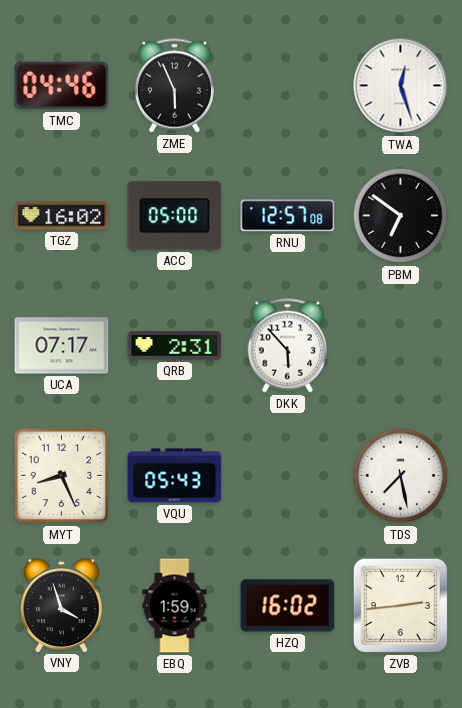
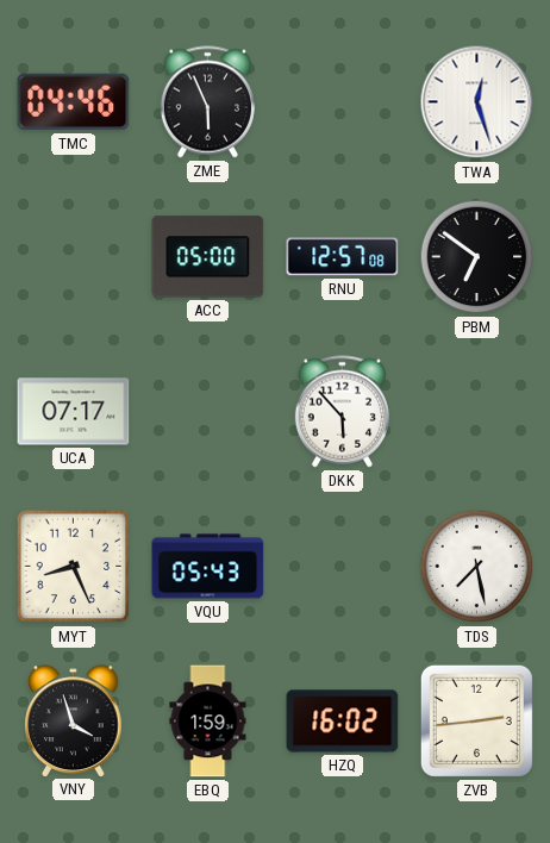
TGZ: 16:02 -> none
QRB: 2:31 -> none
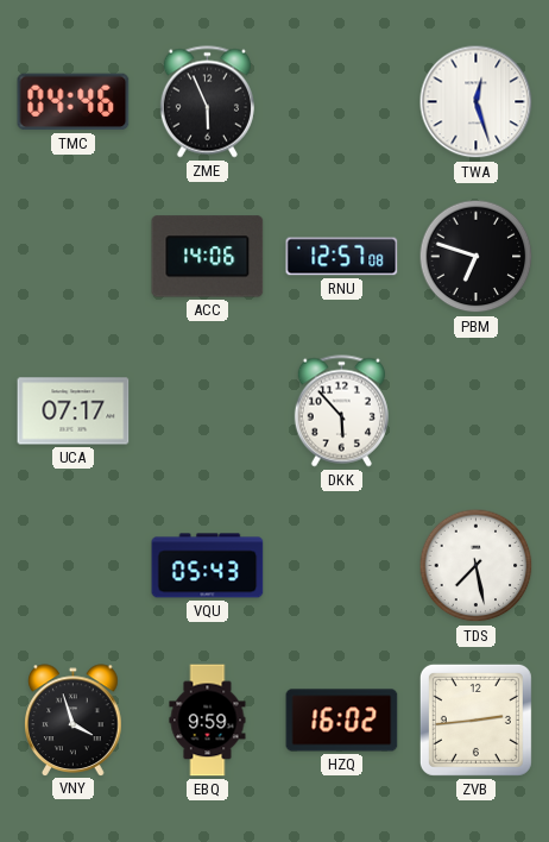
ACC: 05:00 -> 14:06
PBM: 6:51 -> 6:48
MYT: 8:26 -> none
EBQ: 1:59 -> 9:59
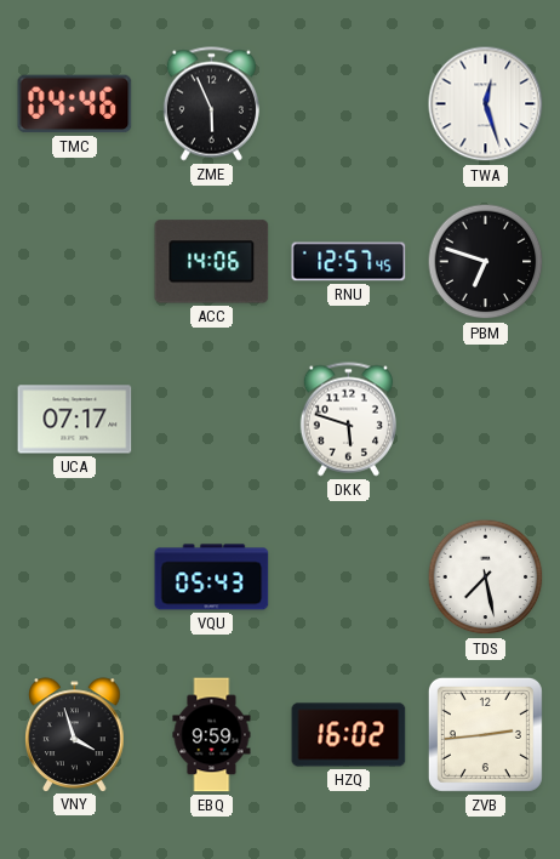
RNU: 12:57:08 -> 12:57:45
DKK: 5:53 -> 5:48
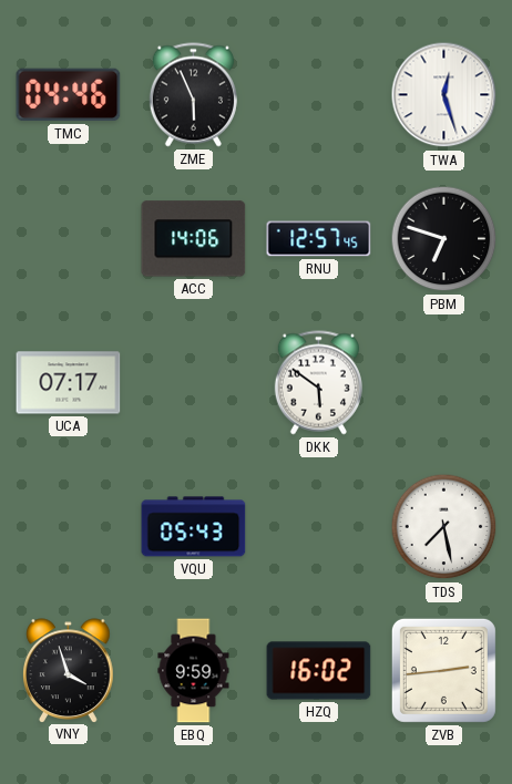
DKK: 5:48 -> 5:51
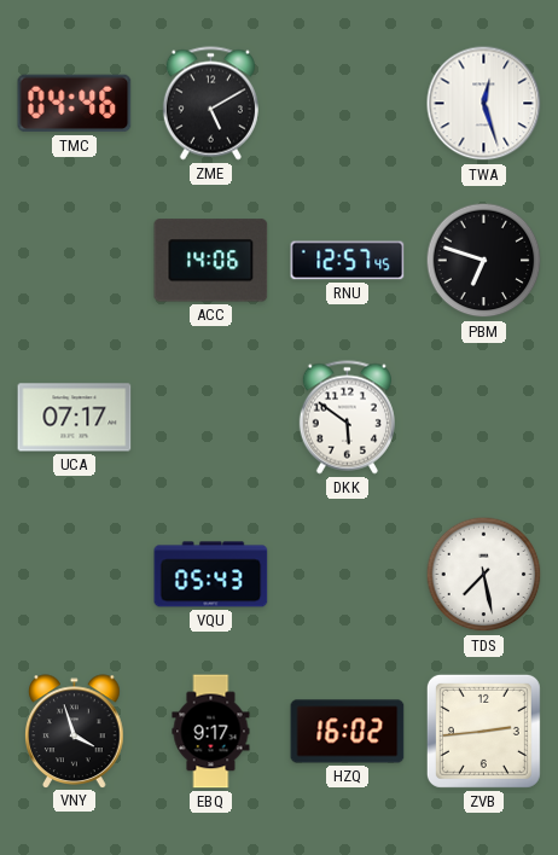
ZME: 5:56 -> 5:10
EBQ: 9:59 -> 9:17
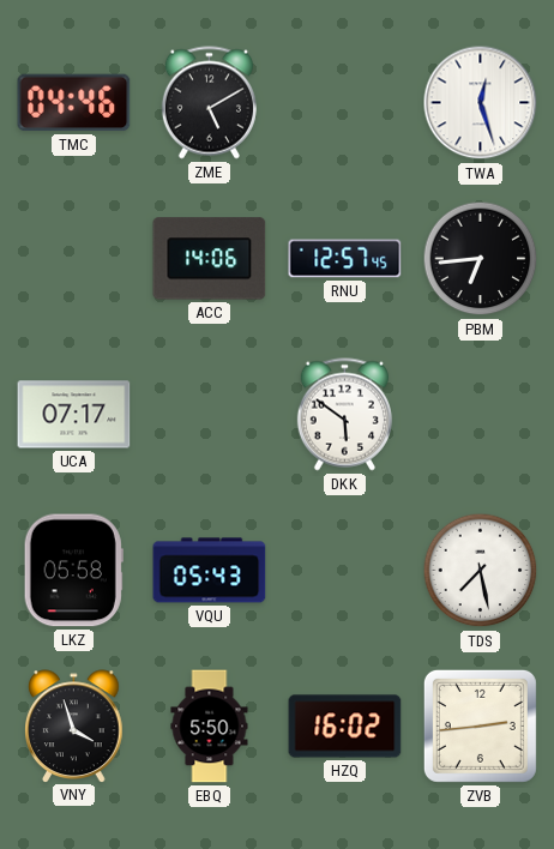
PBM: 6:48 -> 6:44
LKZ: none -> 05:58
EBQ: 9:17 -> 5:50
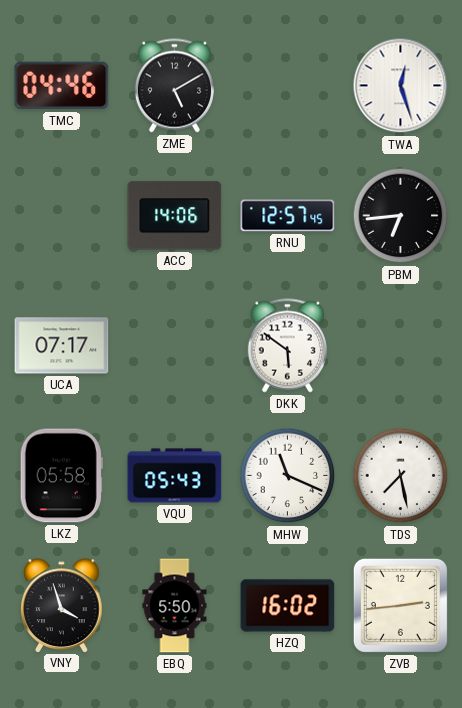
MHW: none -> 11:19
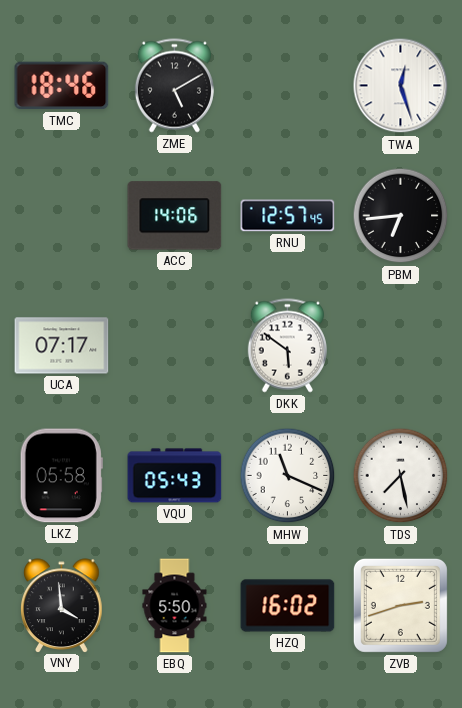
TMC: 04:46 -> 18:46
VNY: 3:57 -> 3:59
ZVB: 2:44 -> 2:42
